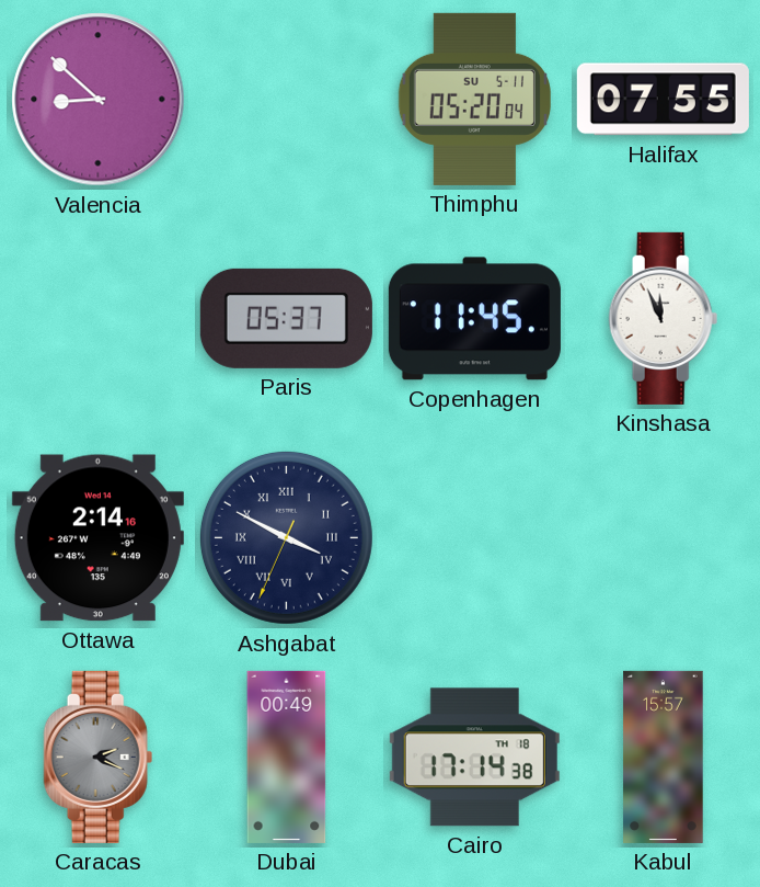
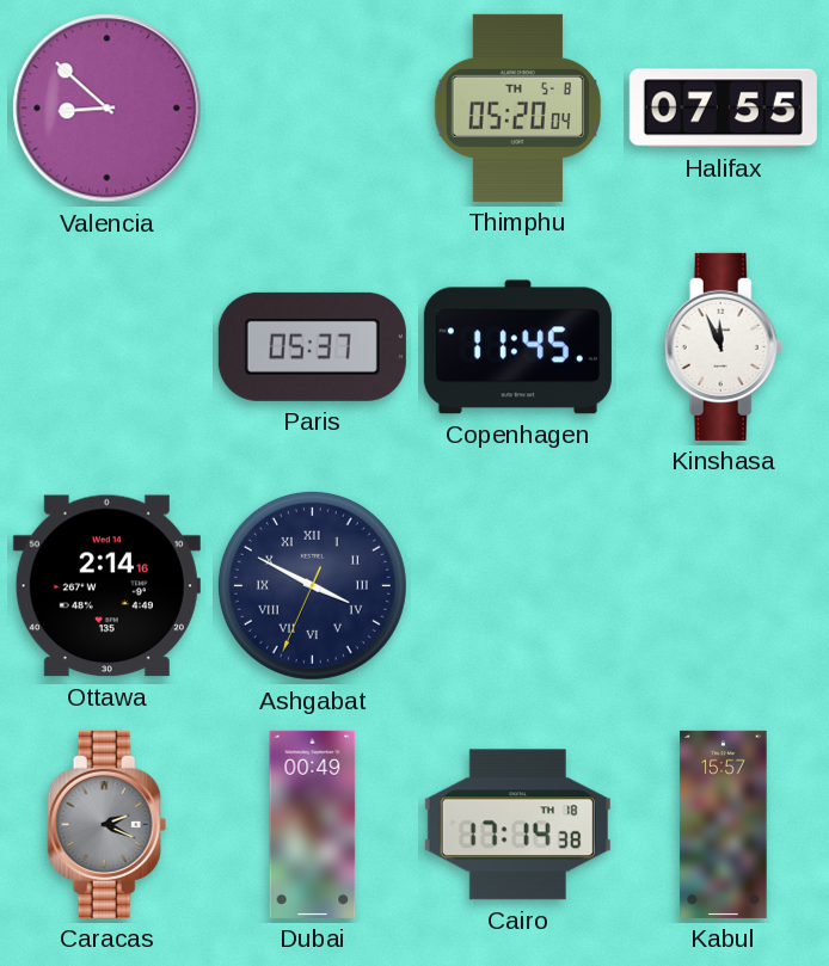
Thimphu date: SU 5-11 -> TH 5-8
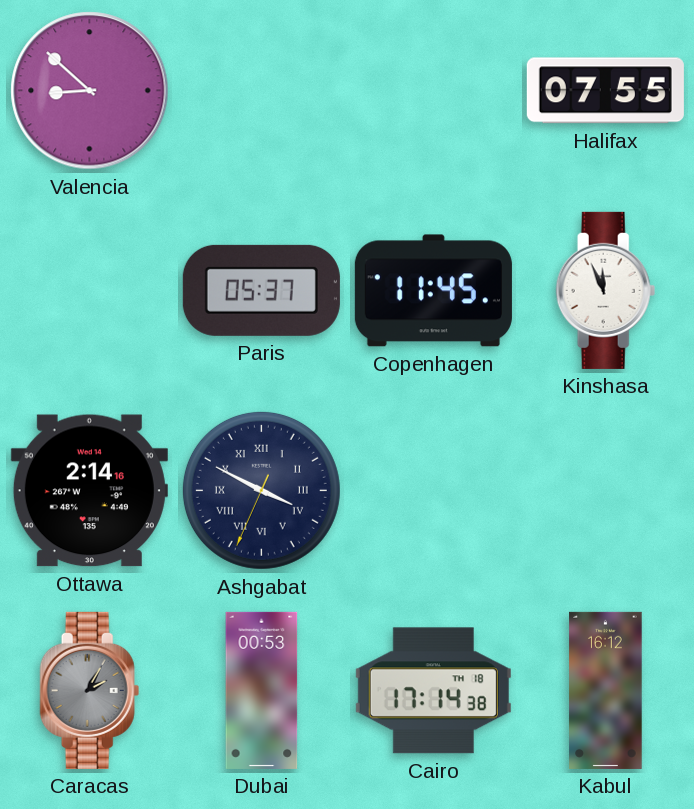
Thimphu: 05:20 -> none
Caracas: 2:19 -> 2:05
Dubai: 00:49 -> 00:53
Kabul: 15:57 -> 16:12
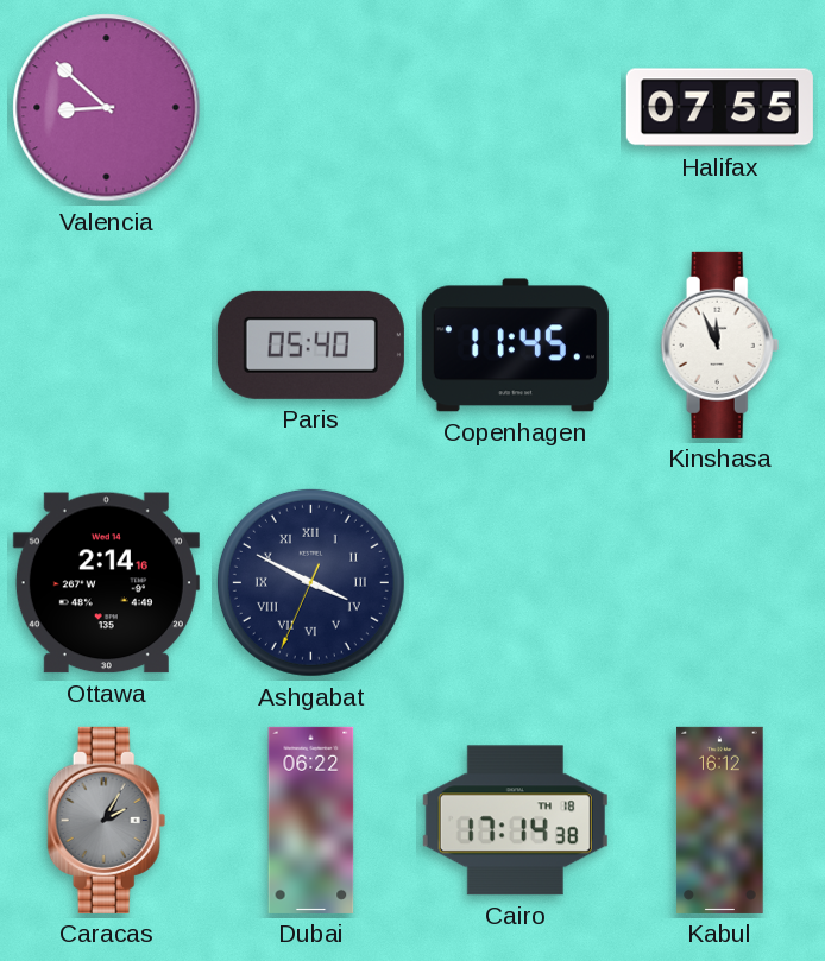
Paris: 05:37 -> 05:40
Dubai: 00:53 -> 06:22
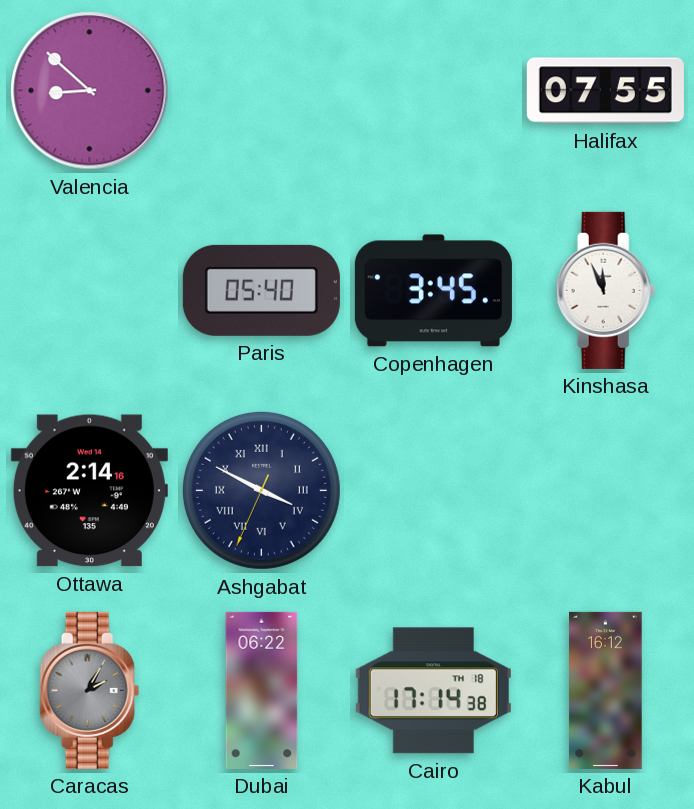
Copenhagen: 11:45 -> 3:45
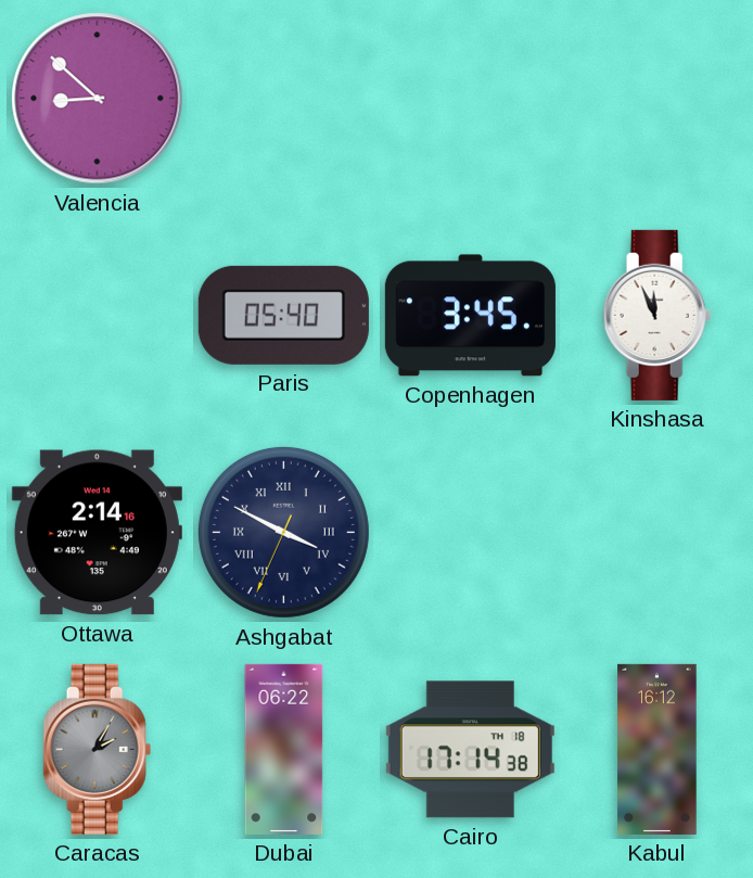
Halifax: 07:55 -> none
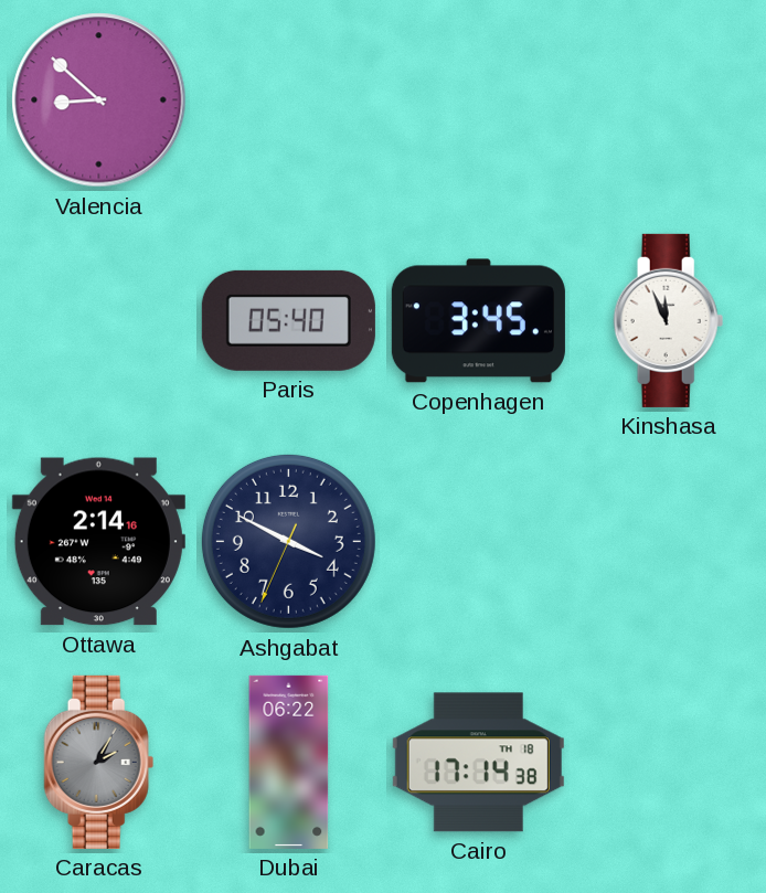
Ashgabat numerals: Roman -> Arabic
Kabul: 16:12 -> none
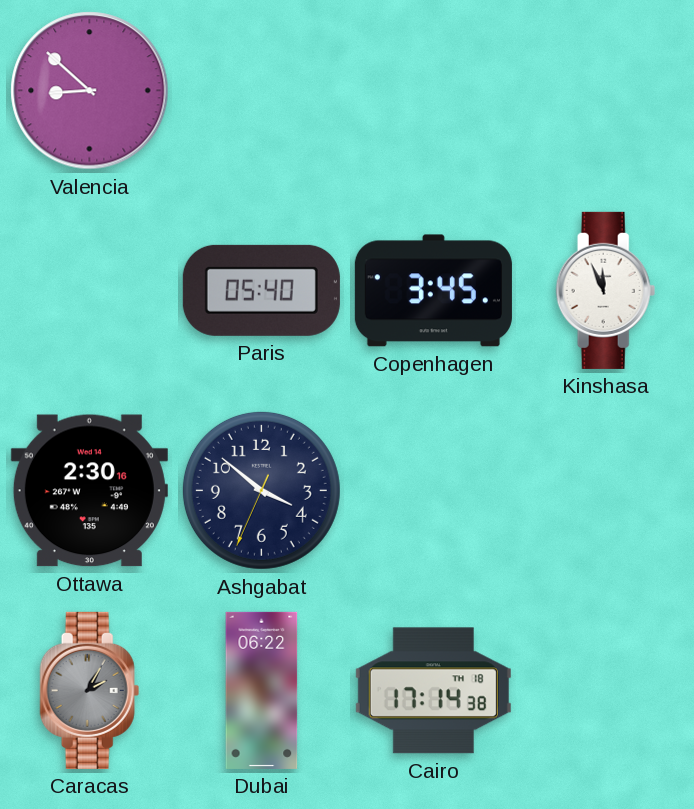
Ottawa: 2:14 -> 2:30
Ashgabat: 3:49 -> 3:51
